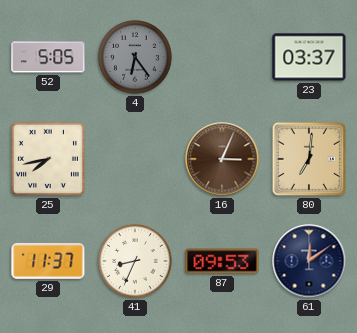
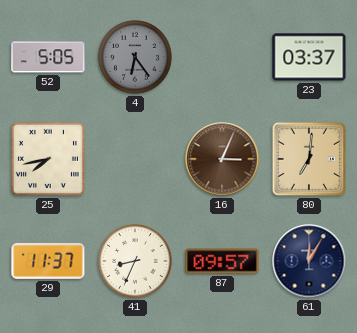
87: 09:53 -> 09:57
61: 12:09 -> 12:05
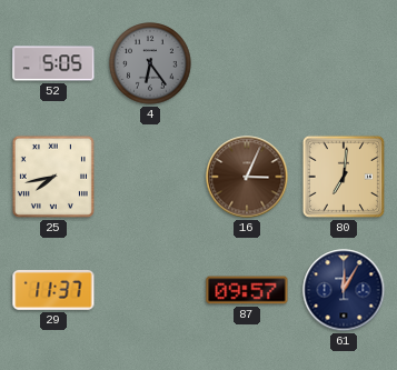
23: 03:37 -> none
41: 8:34 -> none
